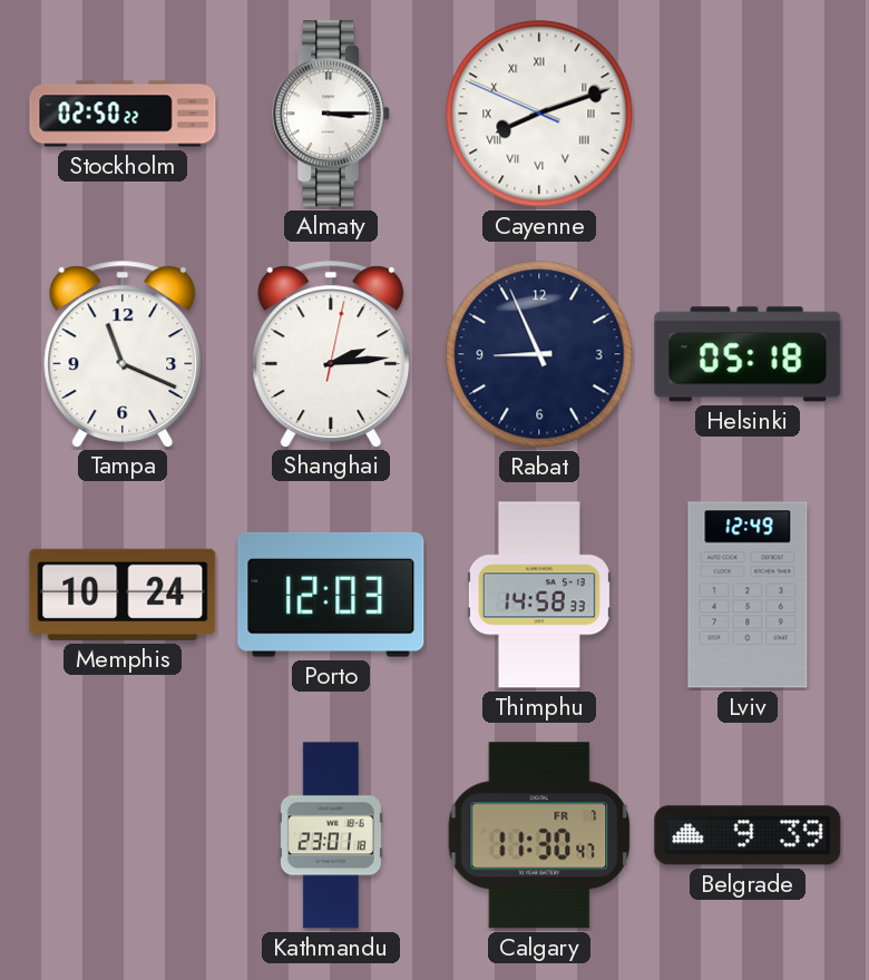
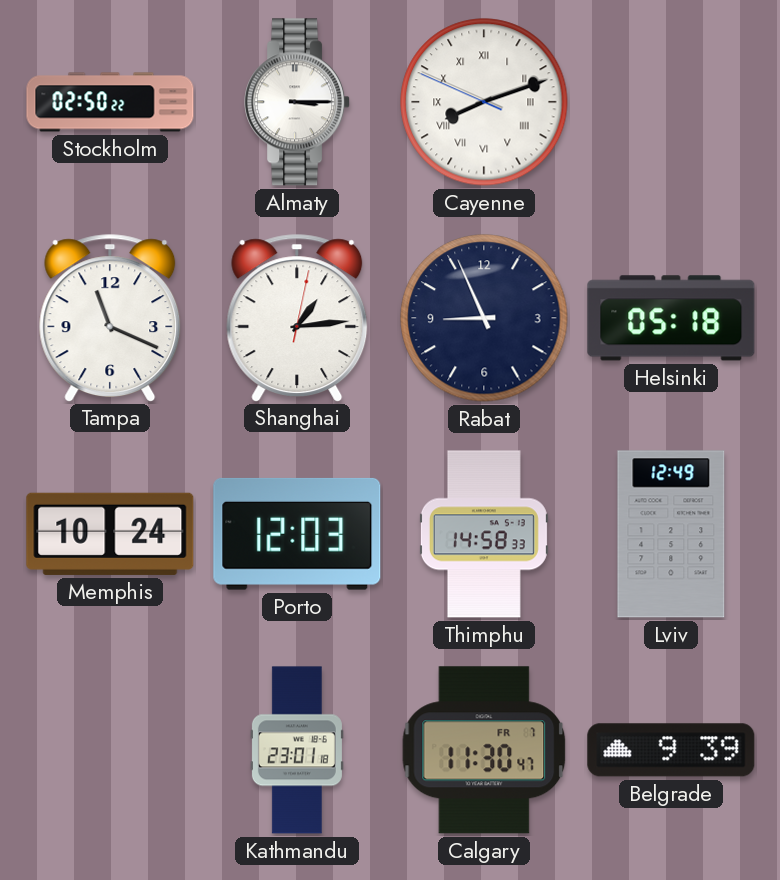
Shanghai: 2:14 -> 1:14
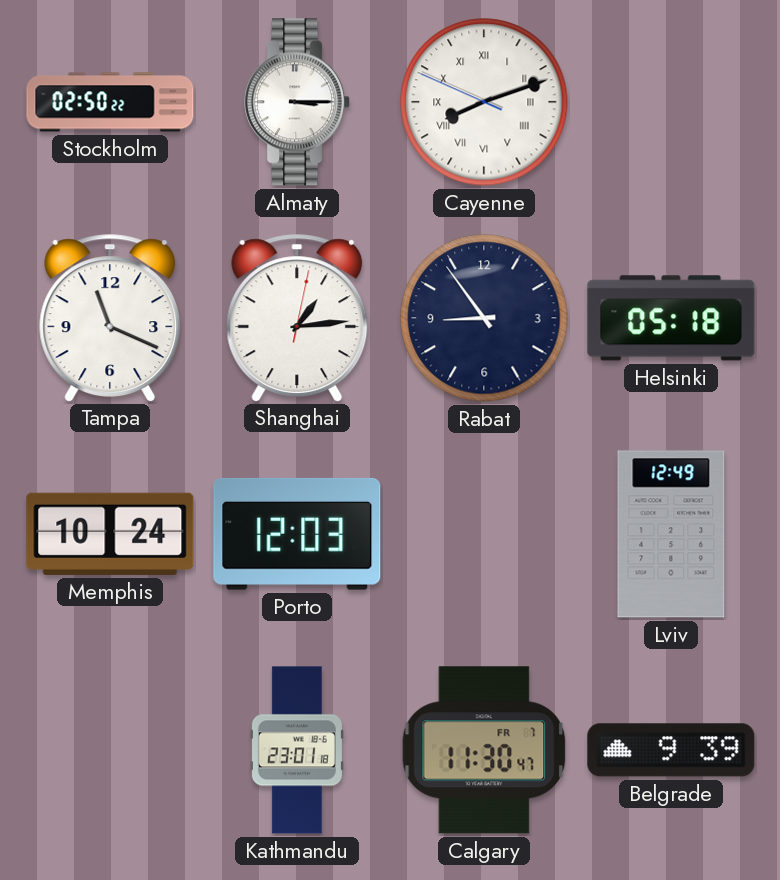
Rabat: 8:56 -> 8:54
Thimphu: 14:58 -> none
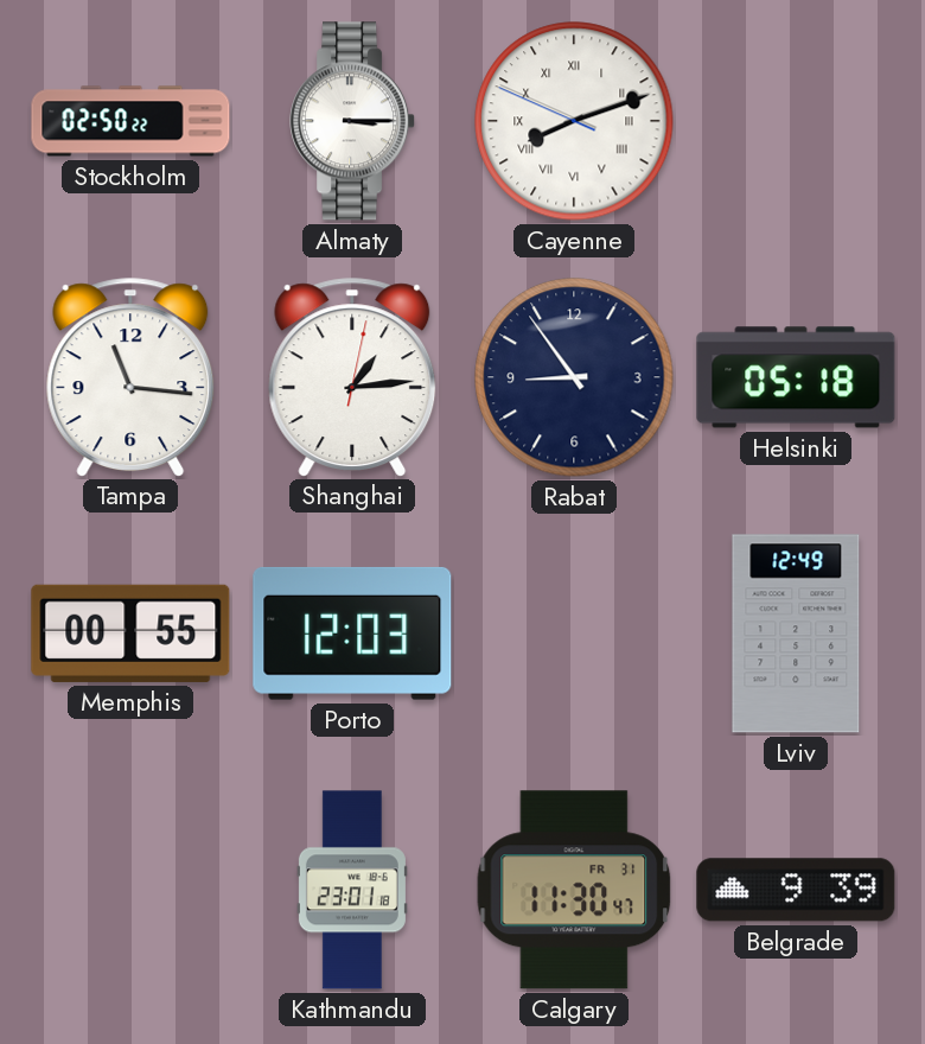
Tampa: 11:19 -> 11:16
Memphis: 10:24 -> 00:55
Calgary date: FR 7 -> FR 31
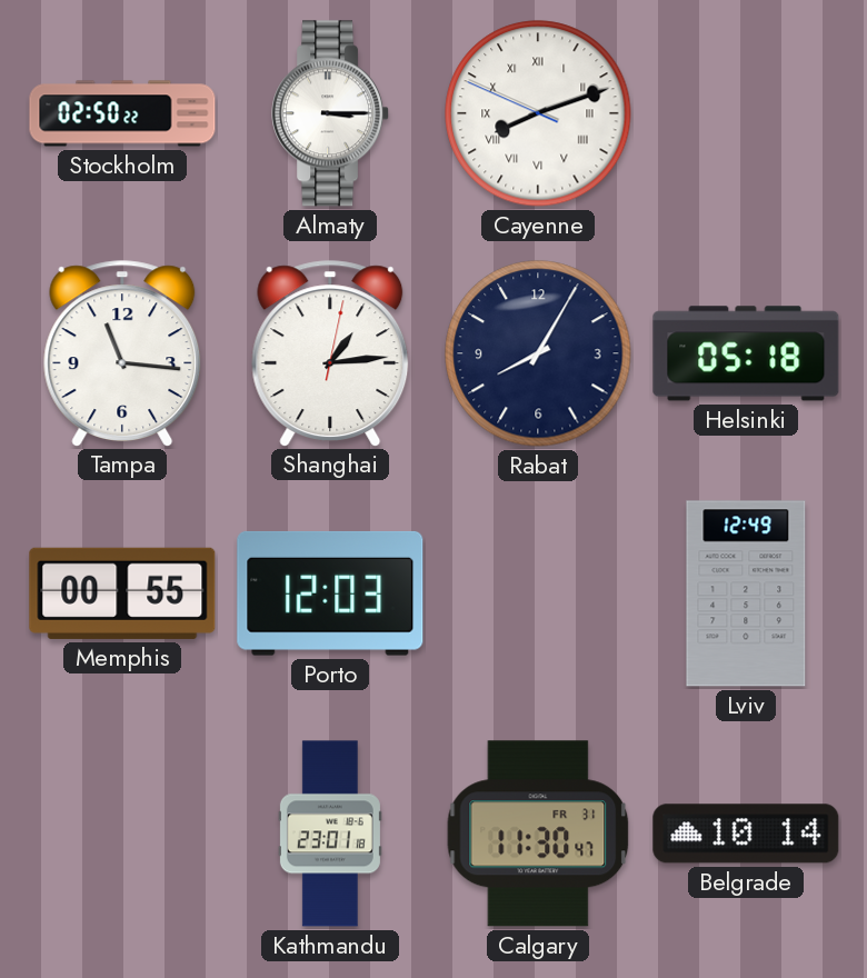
Rabat: 8:54 -> 8:05
Belgrade: 9:39 -> 10:14
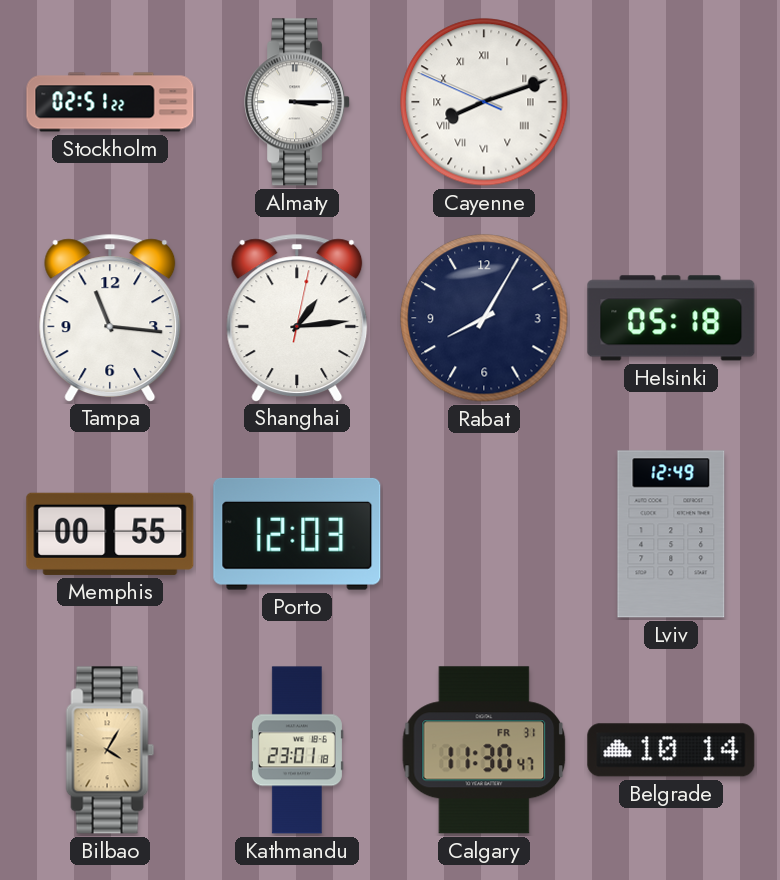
Stockholm: 02:50 -> 02:51
Bilbao: none -> 4:05
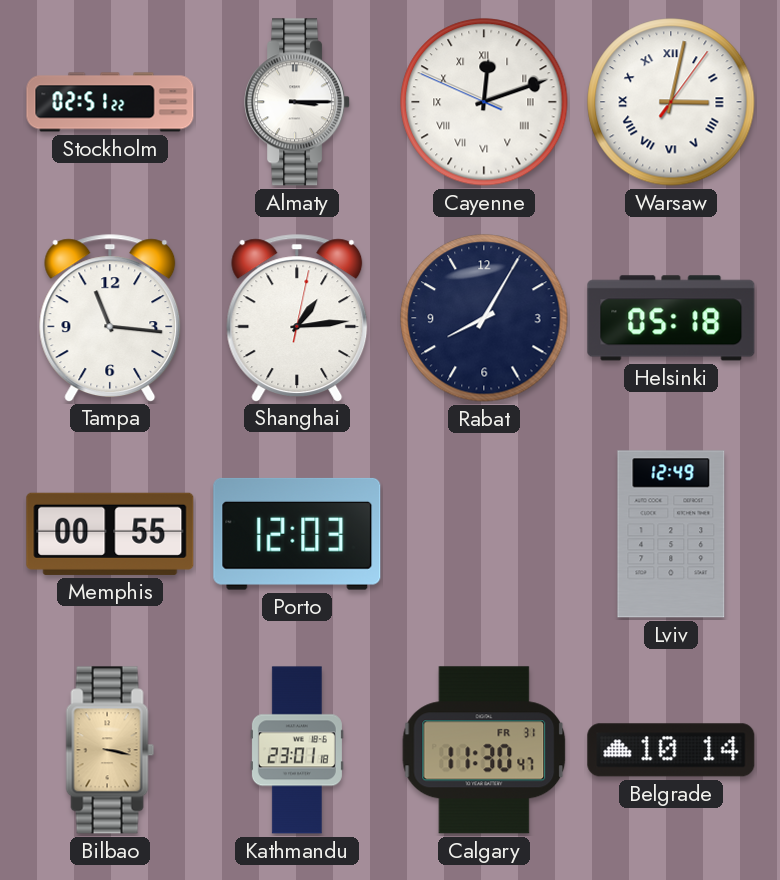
Cayenne: 8:11 -> 12:11
Warsaw: none -> 3:02
Bilbao: 4:05 -> 3:17
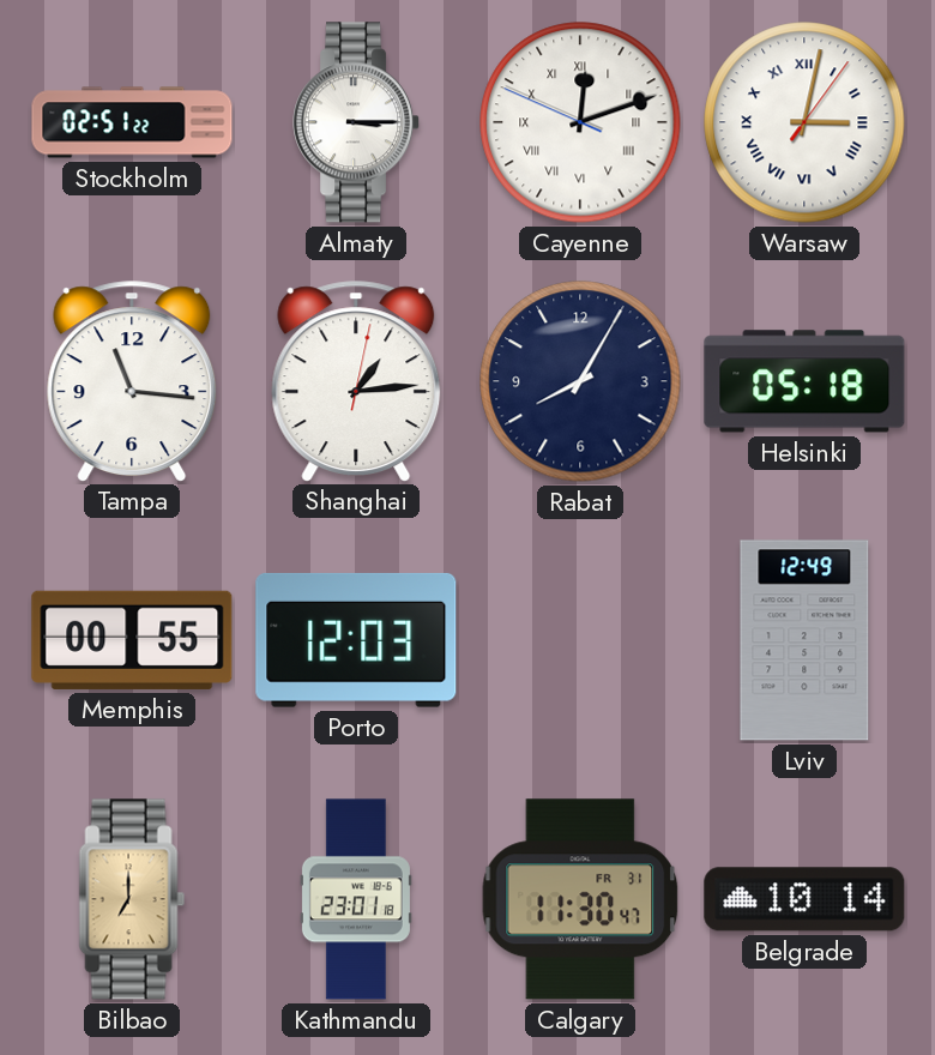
Bilbao: 3:17 -> 7:00
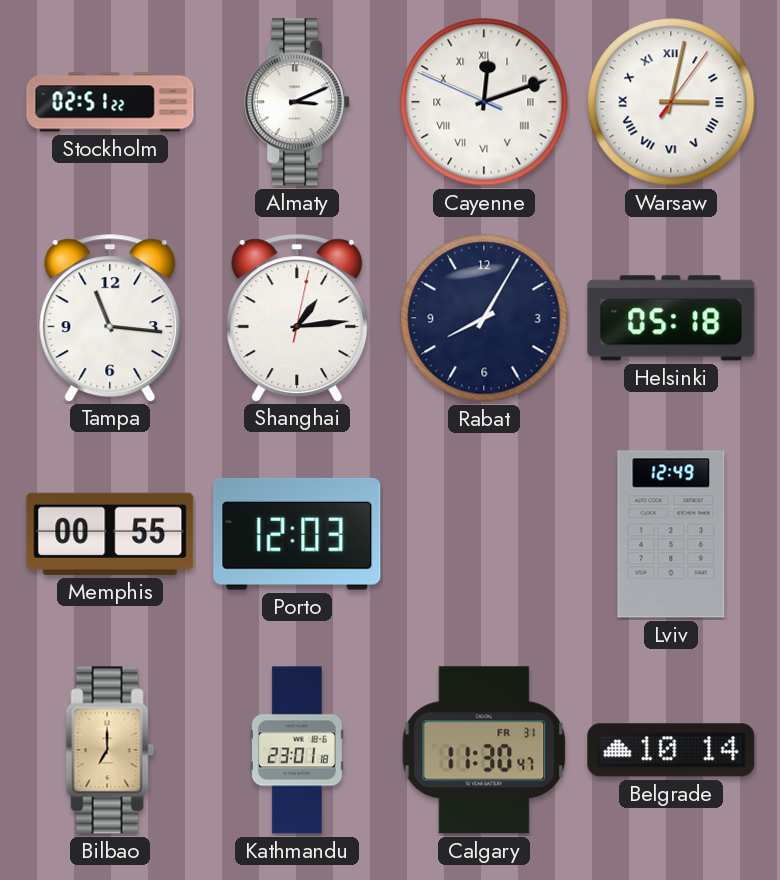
Almaty: 3:15 -> 3:11
